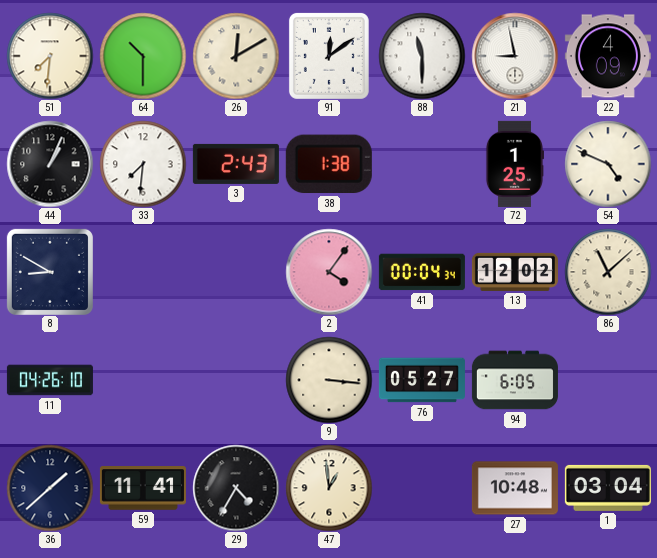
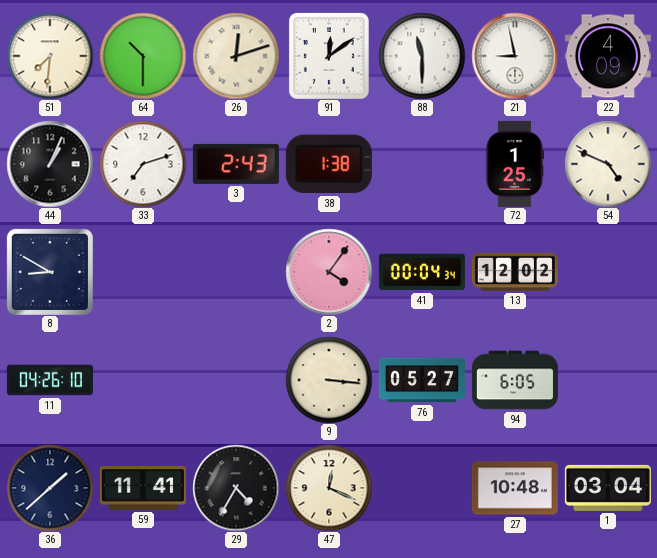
26: 12:10 -> 12:12
33: 7:31 -> 7:12
86: 11:08 -> none
47: 12:59 -> 12:19
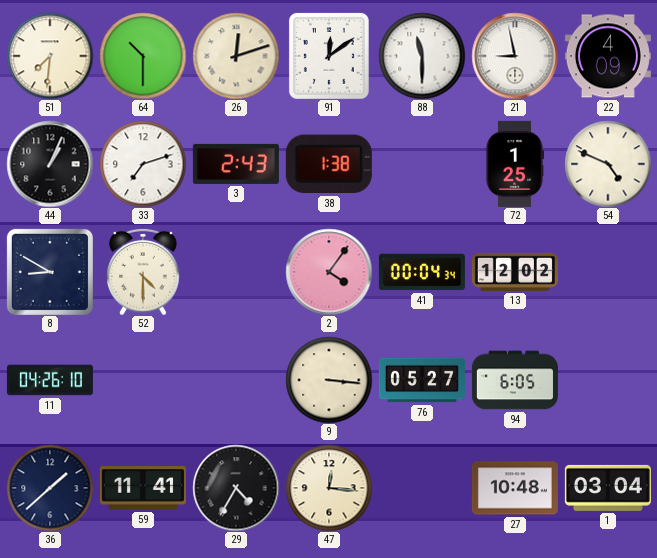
52: none -> 4:30
47: 12:19 -> 12:16
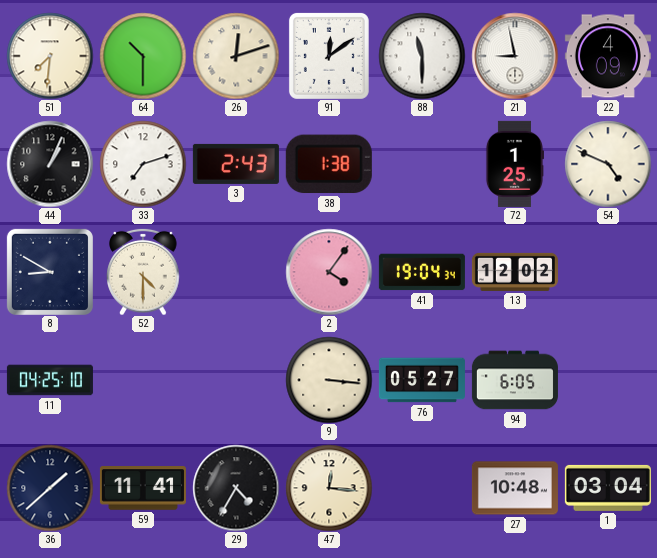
41: 00:04 -> 19:04
11: 04:26 -> 04:25
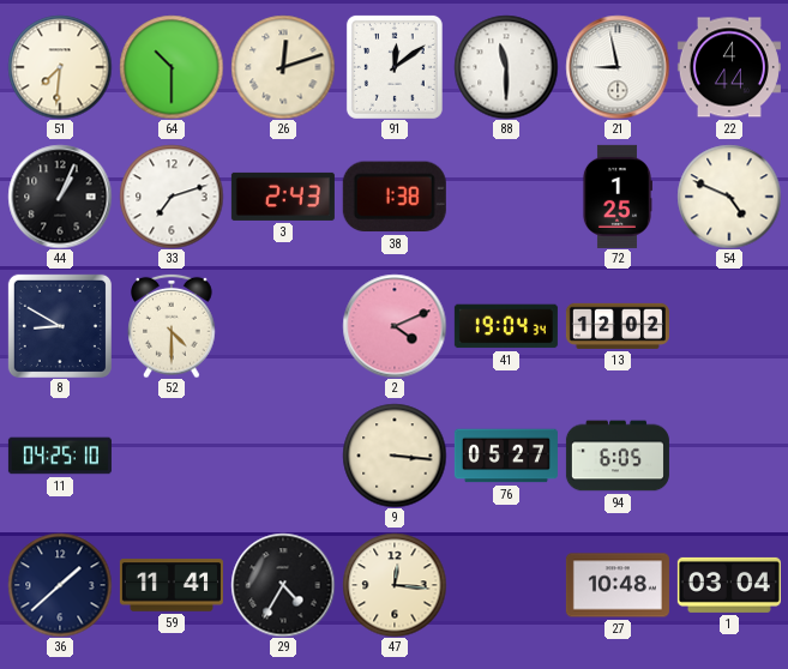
22: 4:09 -> 4:44
2: 4:06 -> 4:11
